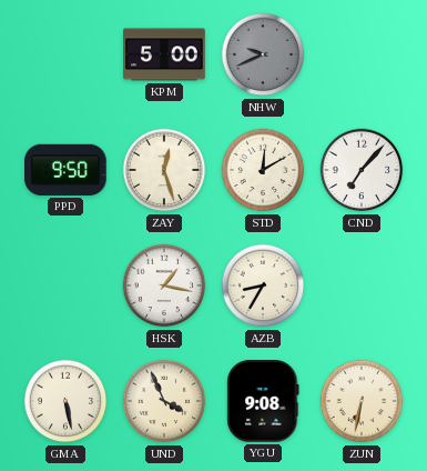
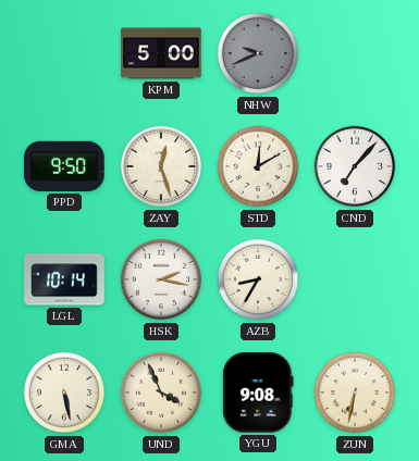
LGL: none -> 10:14
HSK: 1:17 -> 2:17
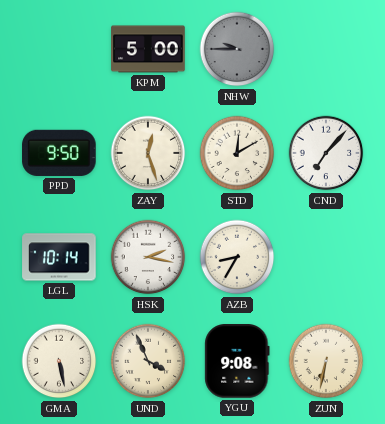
NHW: 9:41 -> 9:45
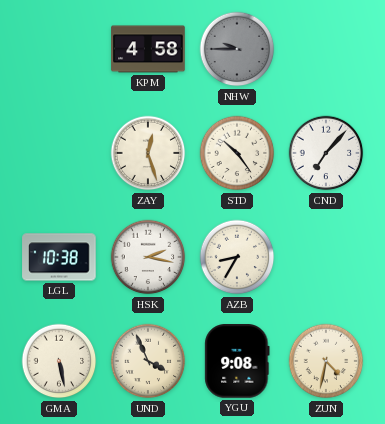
KPM: 5:00 -> 4:58
PPD: 9:50 -> none
STD: 12:10 -> 10:24
LGL: 10:14 -> 10:38
ZUN: 6:32 -> 4:32
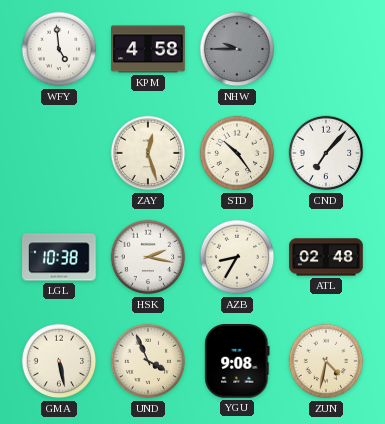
WFY: none -> 4:59
ATL: none -> 02:48
